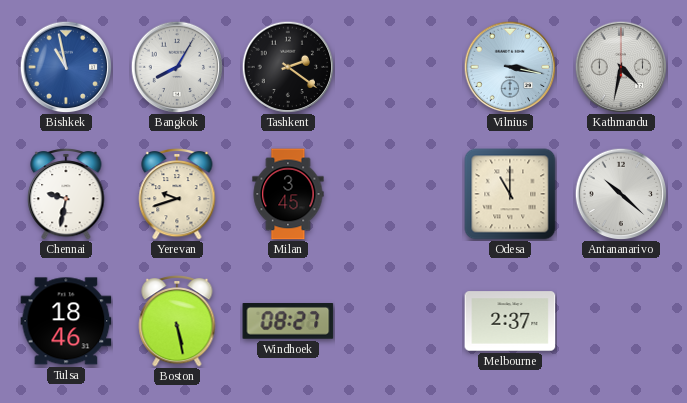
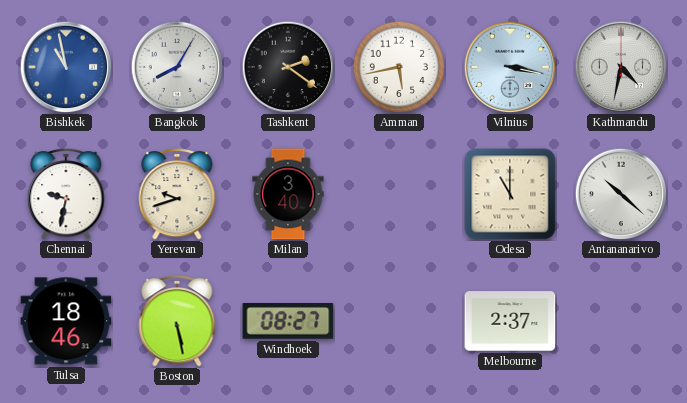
Amman: none -> 5:43
Milan: 3:45 -> 3:40
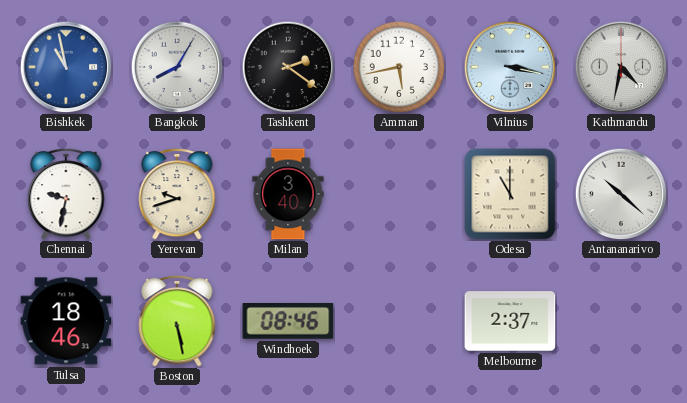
Windhoek: 08:27 -> 08:46
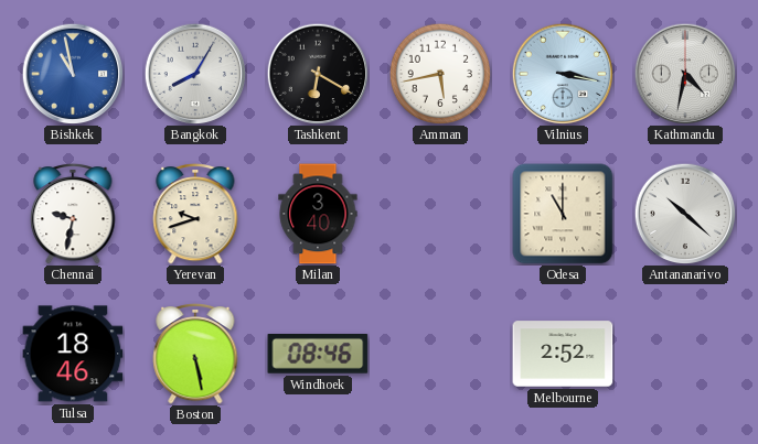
Tashkent: 2:21 -> 6:20
Melbourne: 2:37 -> 2:52
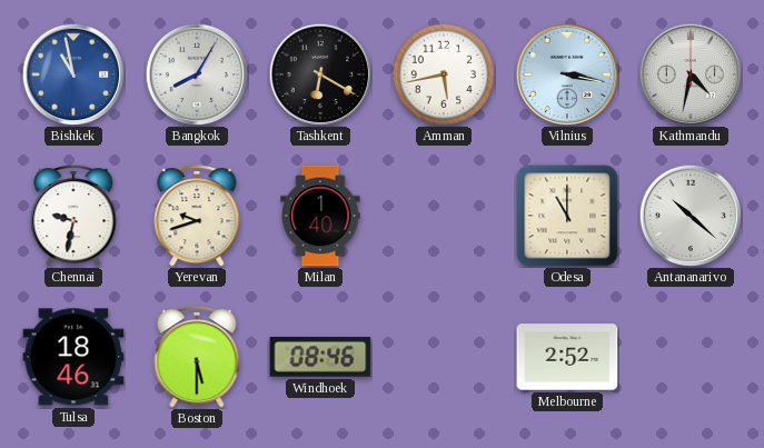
Milan: 3:40 -> 1:40
Boston: 5:28 -> 5:30
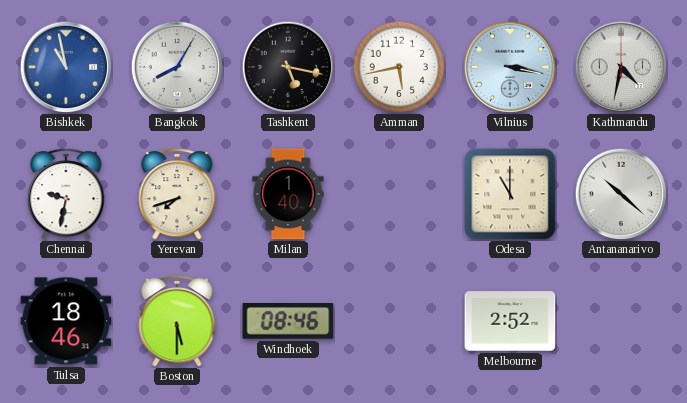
Tashkent: 6:20 -> 5:17
Yerevan: 9:42 -> 7:42
